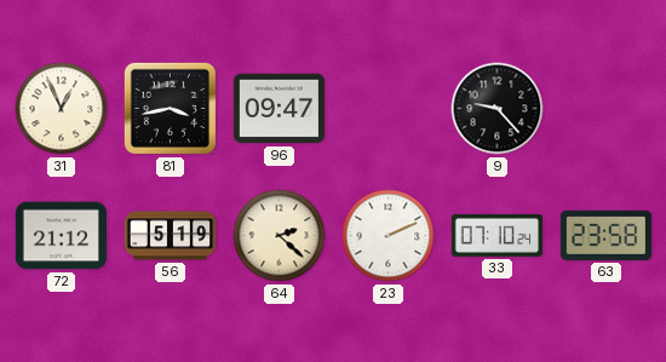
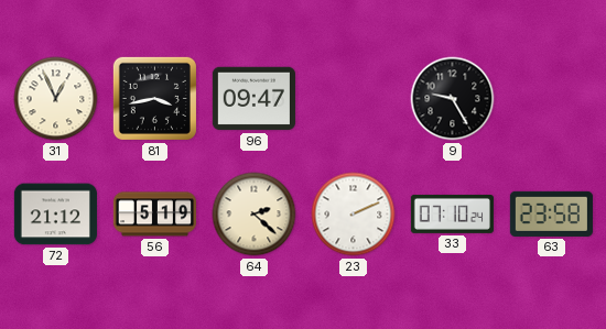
9: 9:23 -> 9:25
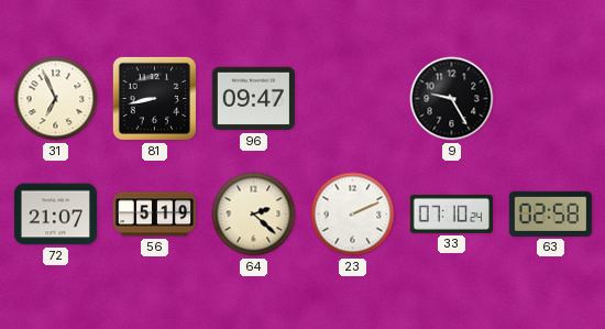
31: 12:56 -> 6:56
81: 3:43 -> 8:43
72: 21:12 -> 21:07
63: 23:58 -> 02:58
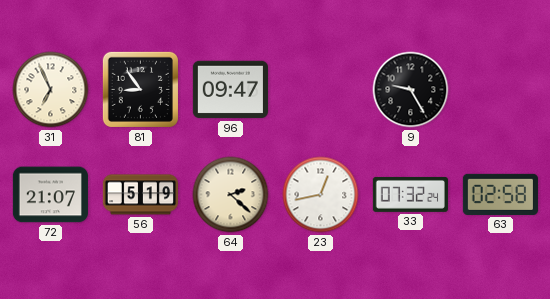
81: 8:43 -> 8:54
23: 2:11 -> 12:43
33: 07:10 -> 07:32
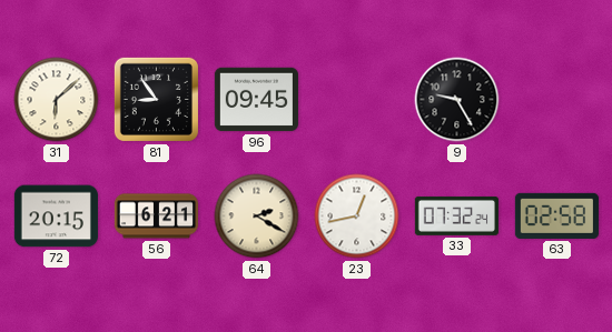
31: 6:56 -> 6:08
96: 09:47 -> 09:45
72: 21:07 -> 20:15
56: 5:19 -> 6:21
64: 2:22 -> 2:20
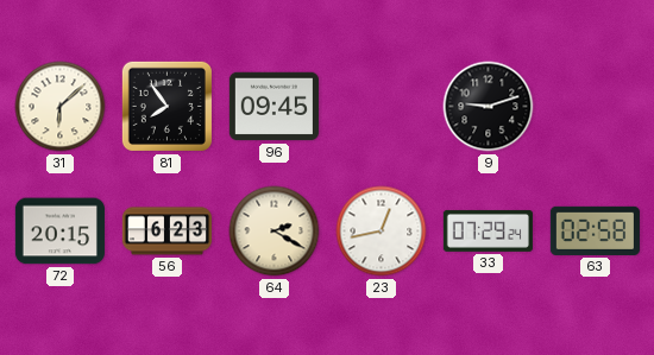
81: 8:54 -> 7:54
9: 9:25 -> 9:12
56: 6:21 -> 6:23
33: 07:32 -> 07:29
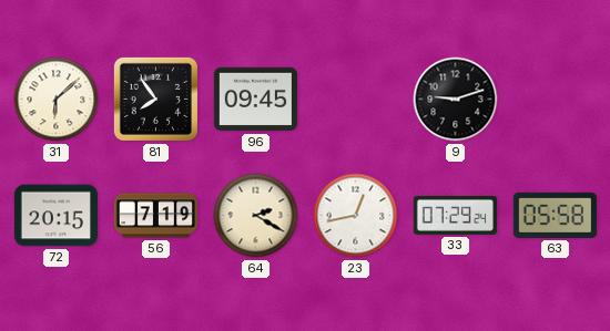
56: 6:23 -> 7:19
63: 02:58 -> 05:58
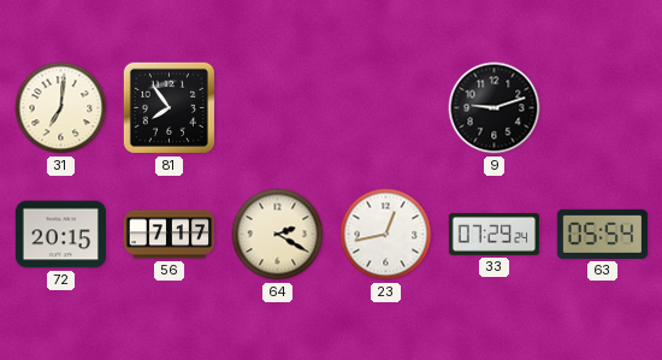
31: 6:08 -> 7:01
96: 09:45 -> none
56: 7:19 -> 7:17
63: 05:58 -> 05:54
